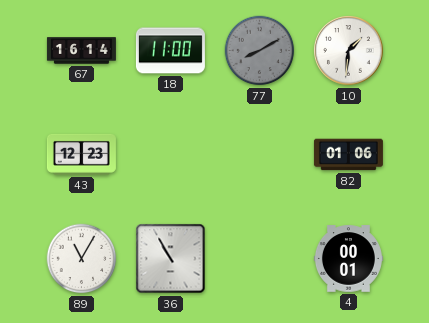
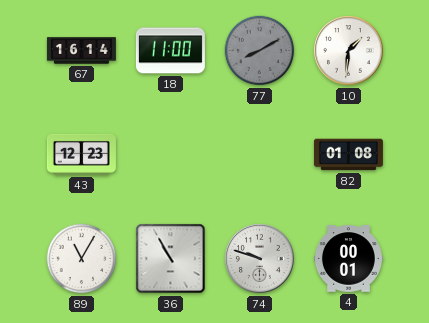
82: 01:06 -> 01:08
74: none -> 9:48
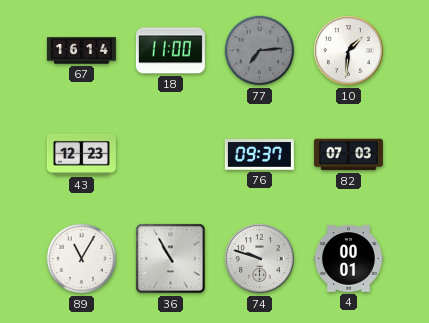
77: 8:10 -> 7:14
76: none -> 09:37
82: 01:08 -> 07:03
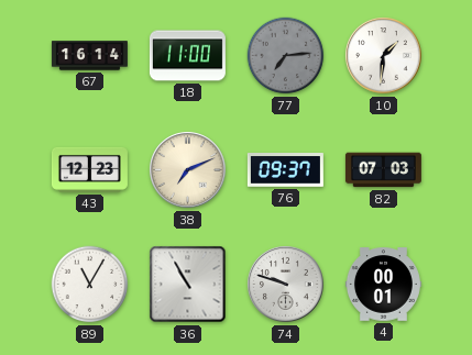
38: none -> 7:11
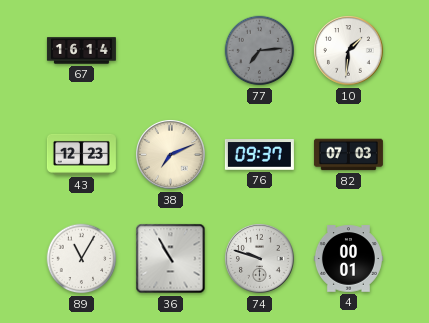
18: 11:00 -> none
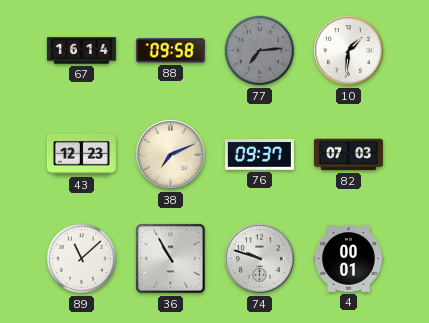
88: none -> 09:58
89: 11:05 -> 11:08
